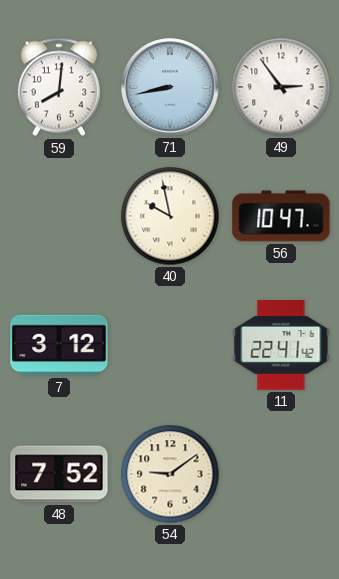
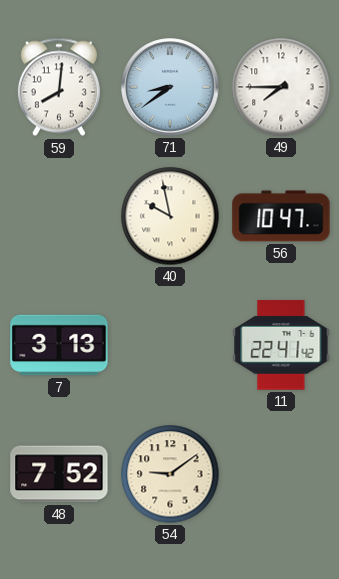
71: 8:43 -> 8:39
49: 2:54 -> 7:45
7: 3:12 -> 3:13
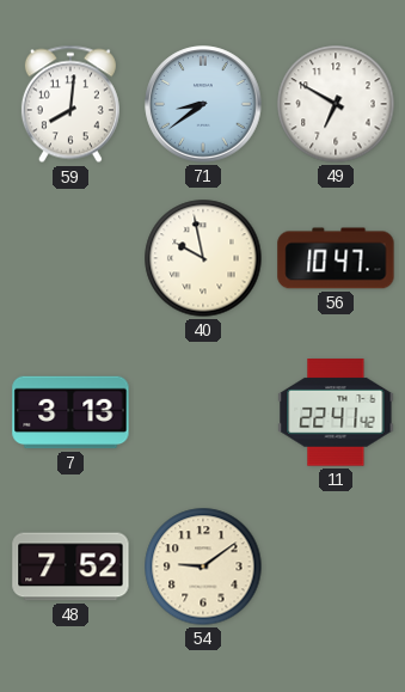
49: 7:45 -> 6:50
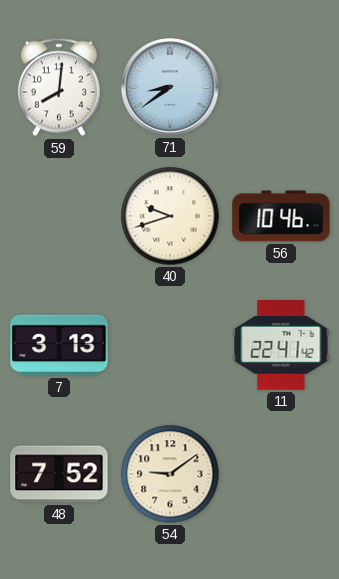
49: 6:50 -> none
40: 9:58 -> 9:42
56: 10:47 -> 10:46
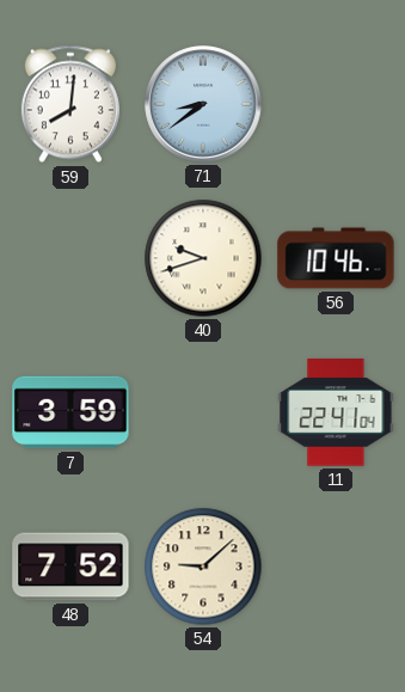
7: 3:13 -> 3:59
11: 22:41:42 -> 22:41:04
54: 9:09 -> 9:08
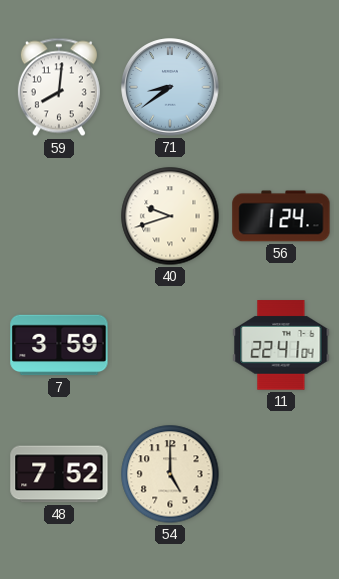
56: 10:46 -> 1:24
54: 9:08 -> 5:00
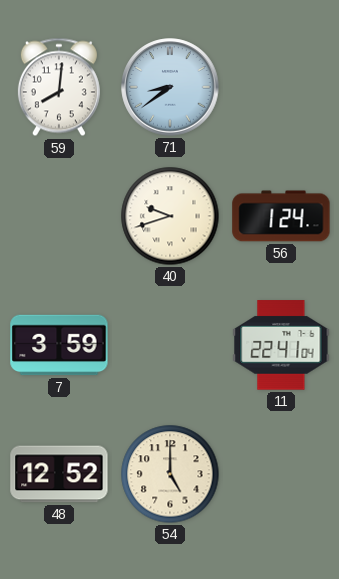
48: 7:52 -> 12:52
